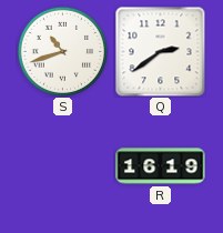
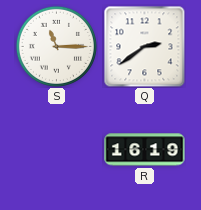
S: 10:42 -> 11:15
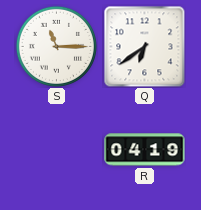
Q: 2:39 -> 6:39
R: 16:19 -> 04:19
